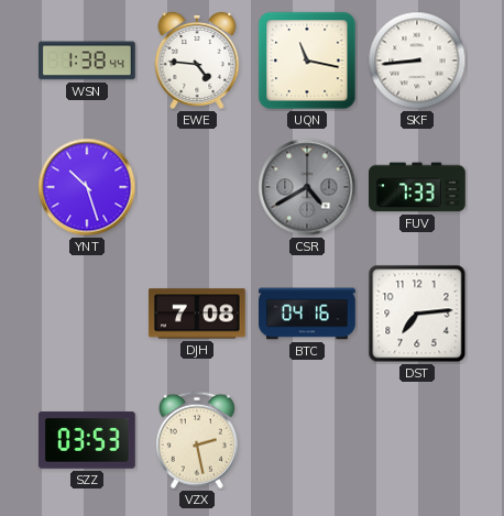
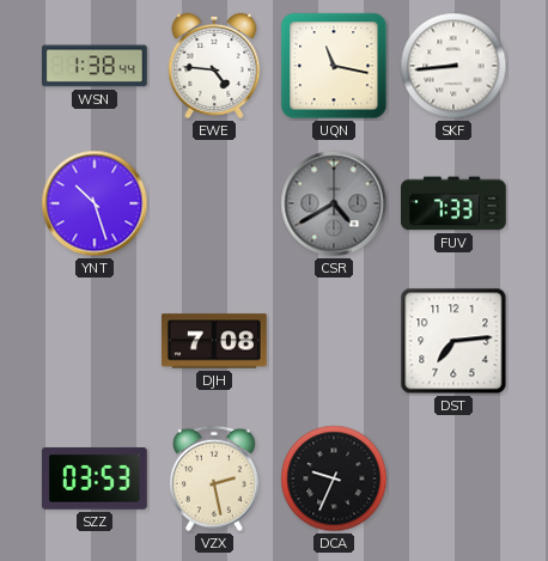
BTC: 04:16 -> none
DCA: none -> 9:34
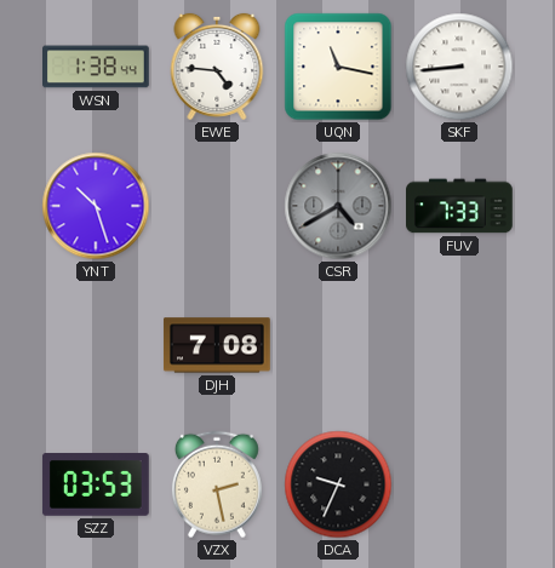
DST: 7:14 -> none
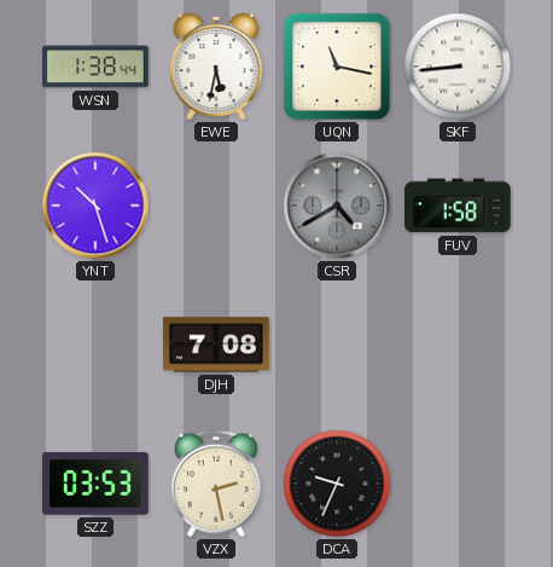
EWE: 4:46 -> 5:32
FUV: 7:33 -> 1:58
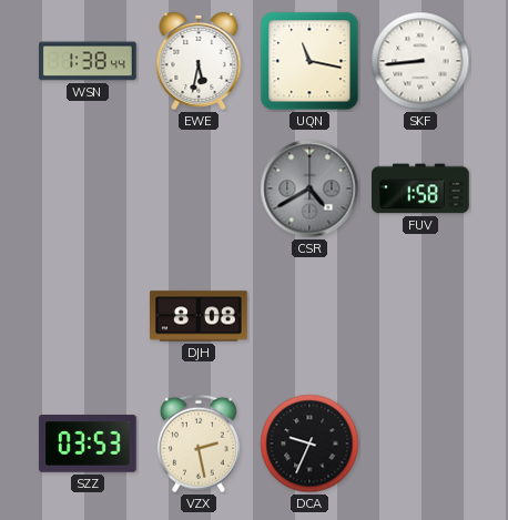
YNT: 10:27 -> none
DJH: 7:08 -> 8:08
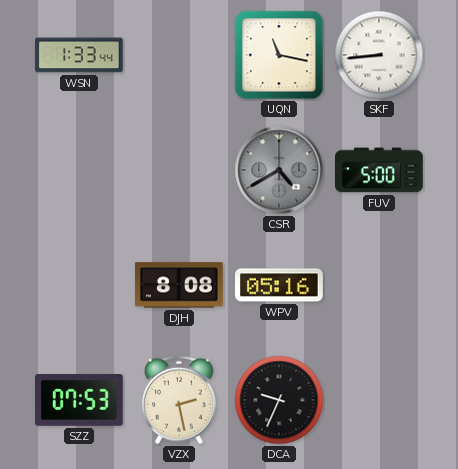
WSN: 1:38 -> 1:33
EWE: 5:32 -> none
FUV: 1:58 -> 5:00
WPV: none -> 05:16
SZZ: 03:53 -> 07:53
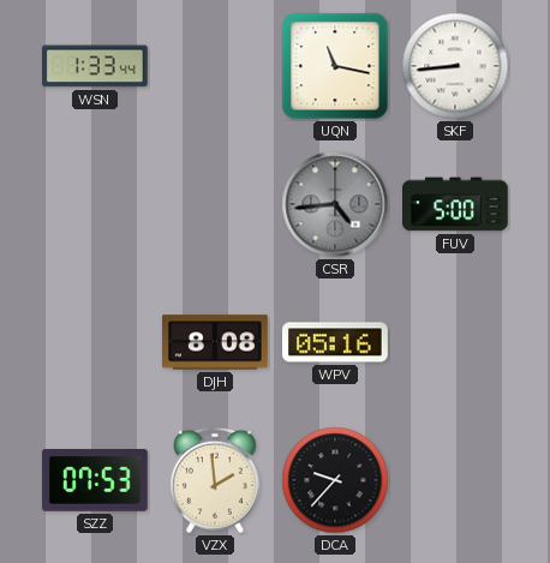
CSR: 4:40 -> 4:44
VZX: 2:28 -> 1:59
DCA: 9:34 -> 9:37
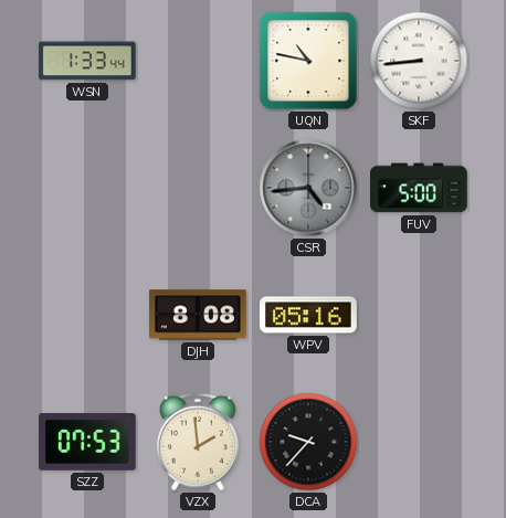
UQN: 11:17 -> 10:47
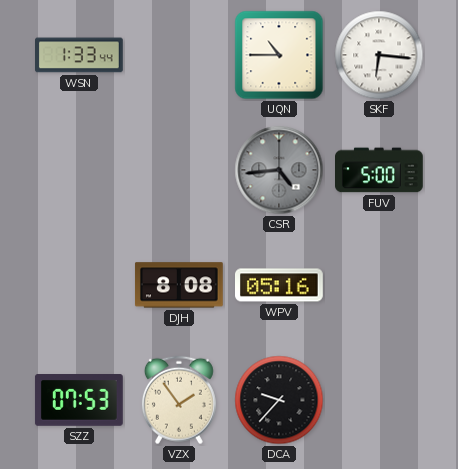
UQN: 10:47 -> 10:45
SKF: 8:44 -> 6:16
VZX: 1:59 -> 1:54
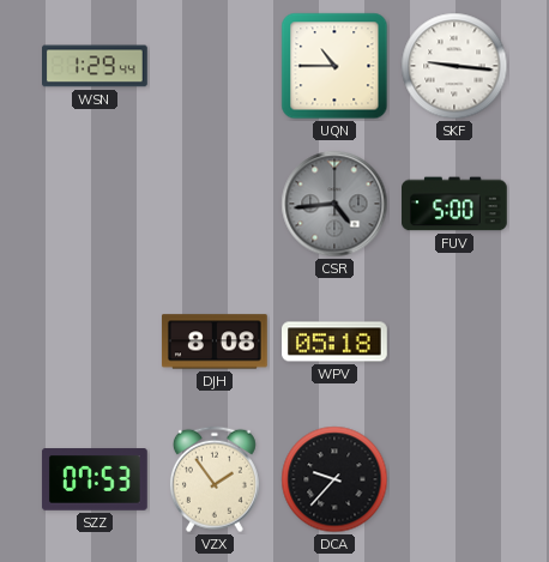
WSN: 1:33 -> 1:29
SKF: 6:16 -> 9:16
WPV: 05:16 -> 05:18
